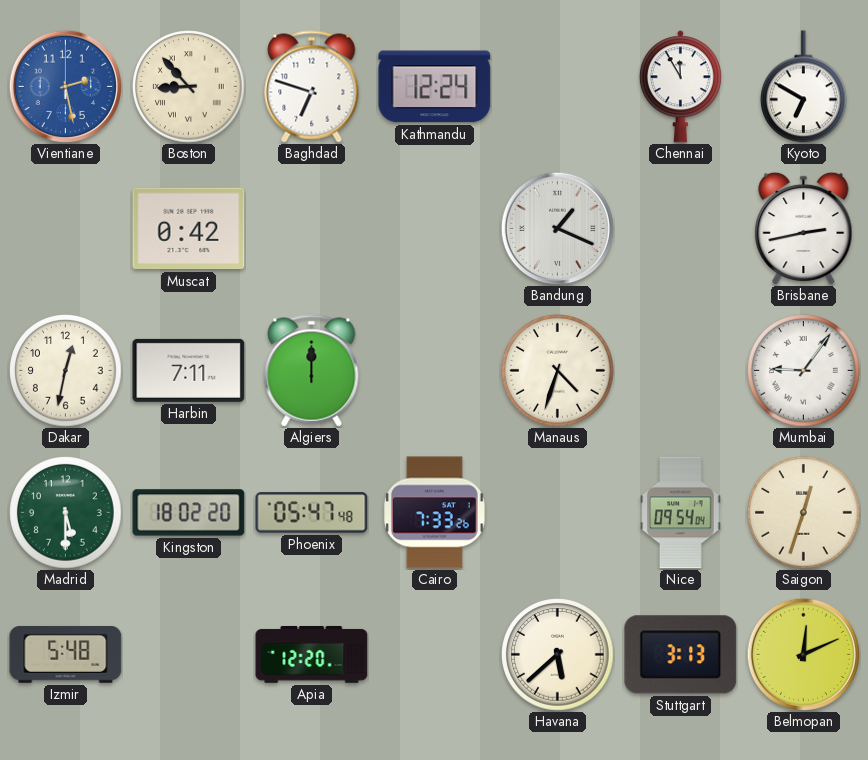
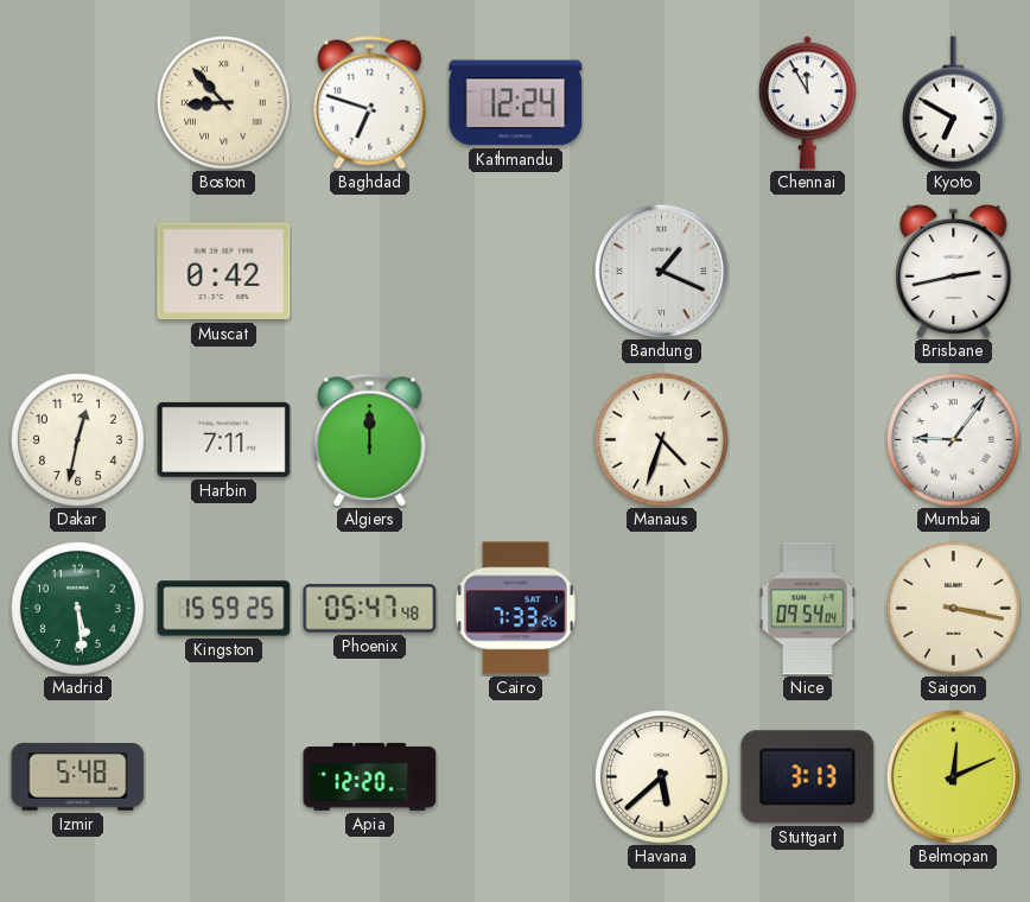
Vientiane: 2:28 -> none
Madrid: 5:30 -> 5:29
Kingston: 18:02 -> 15:59
Saigon: 12:33 -> 3:17
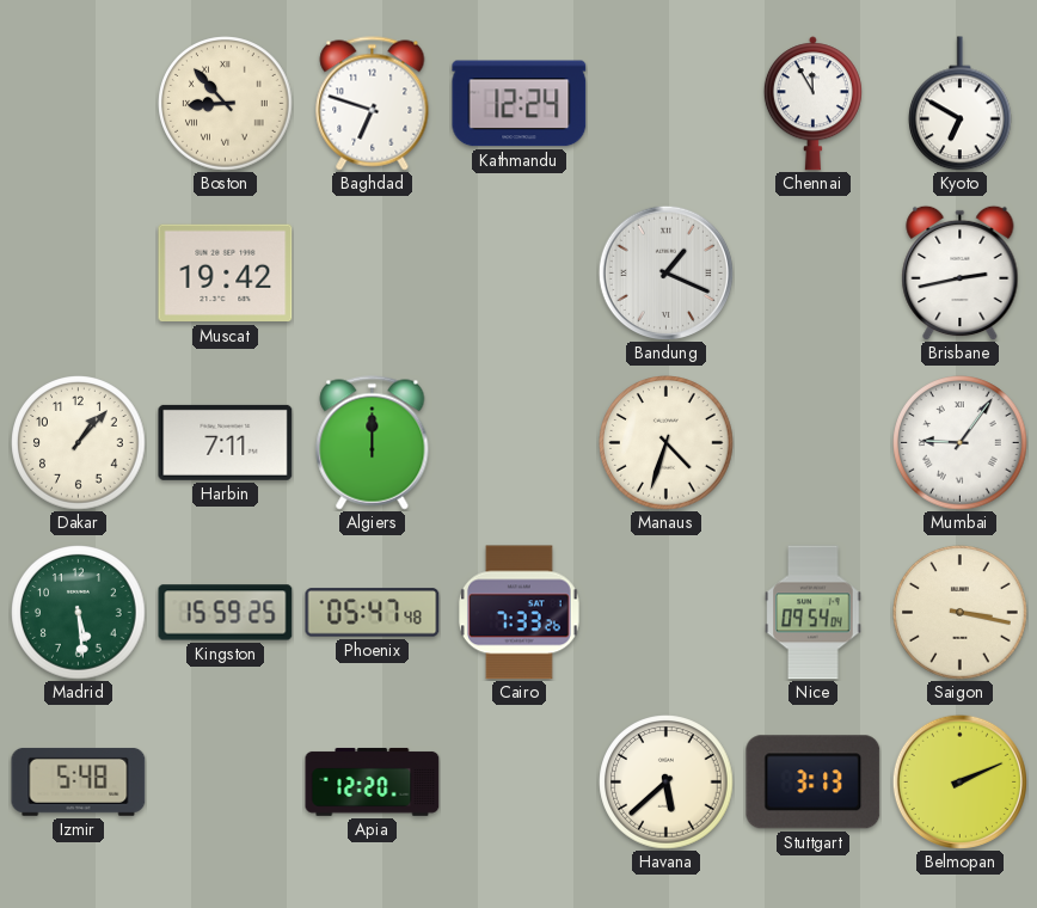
Muscat: 0:42 -> 19:42
Dakar: 12:32 -> 1:07
Belmopan: 12:11 -> 2:11
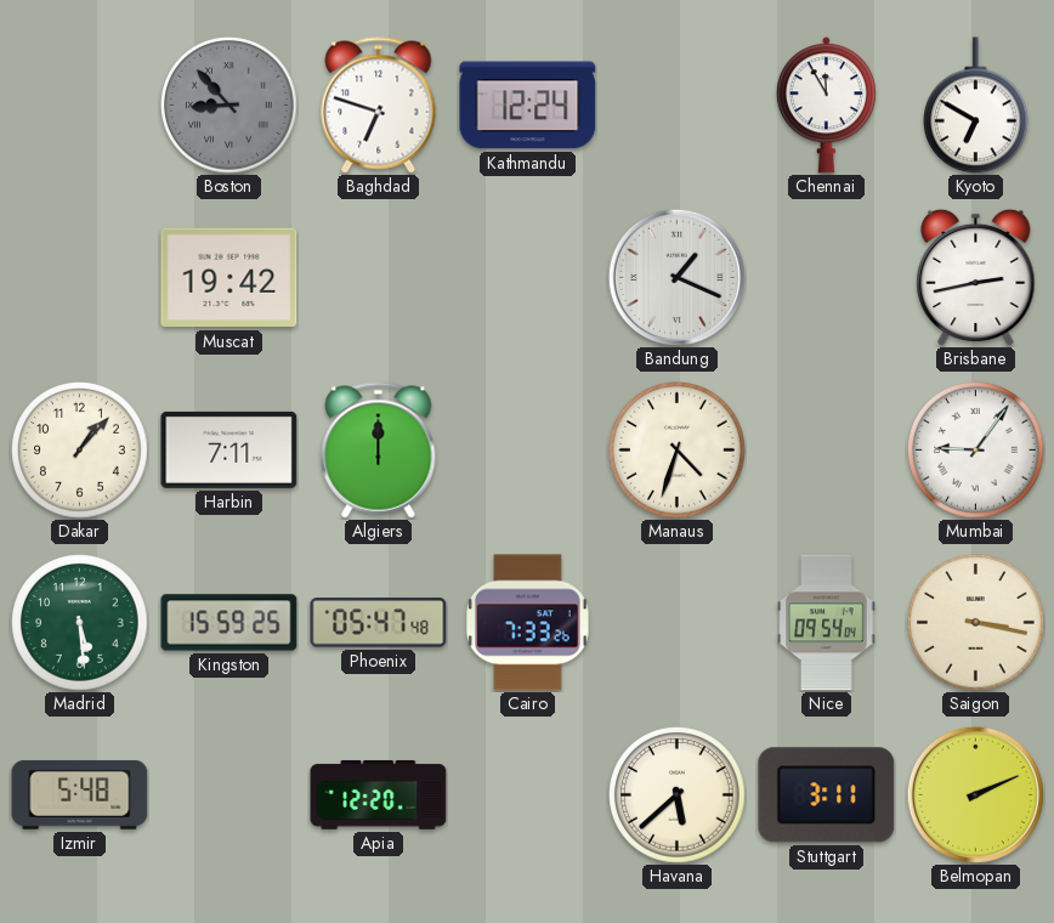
Boston dial: cream -> grey
Stuttgart: 3:13 -> 3:11
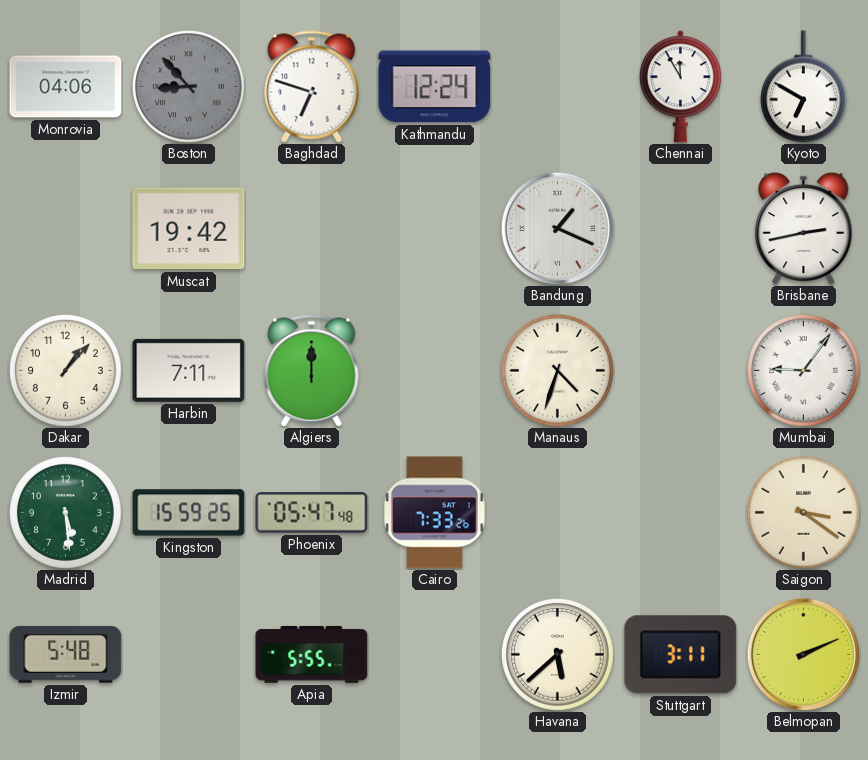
Monrovia: none -> 04:06
Nice: 09:54 -> none
Saigon: 3:17 -> 3:21
Apia: 12:20 -> 5:55
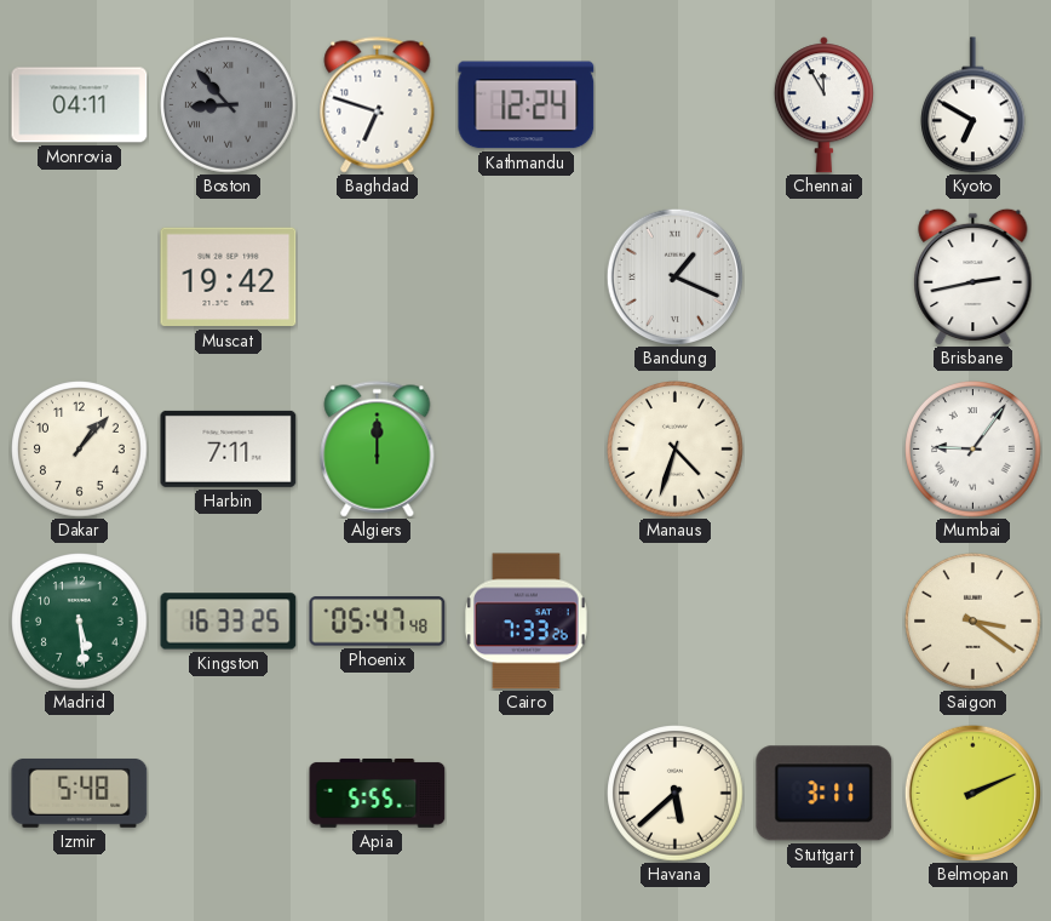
Monrovia: 04:06 -> 04:11
Kingston: 15:59 -> 16:33
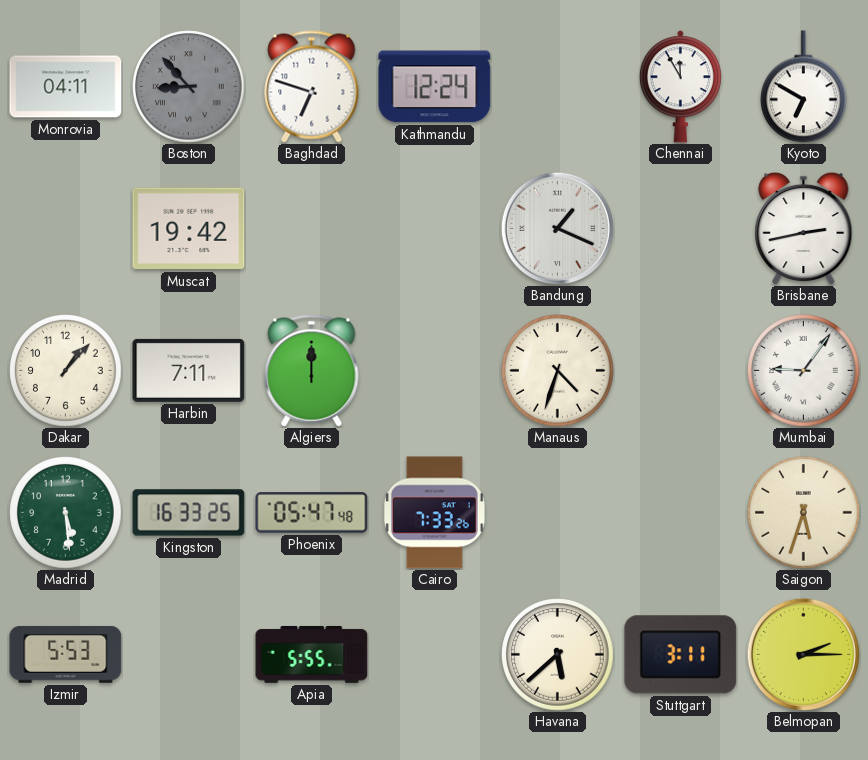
Saigon: 3:21 -> 5:33
Izmir: 5:48 -> 5:53
Belmopan: 2:11 -> 2:15
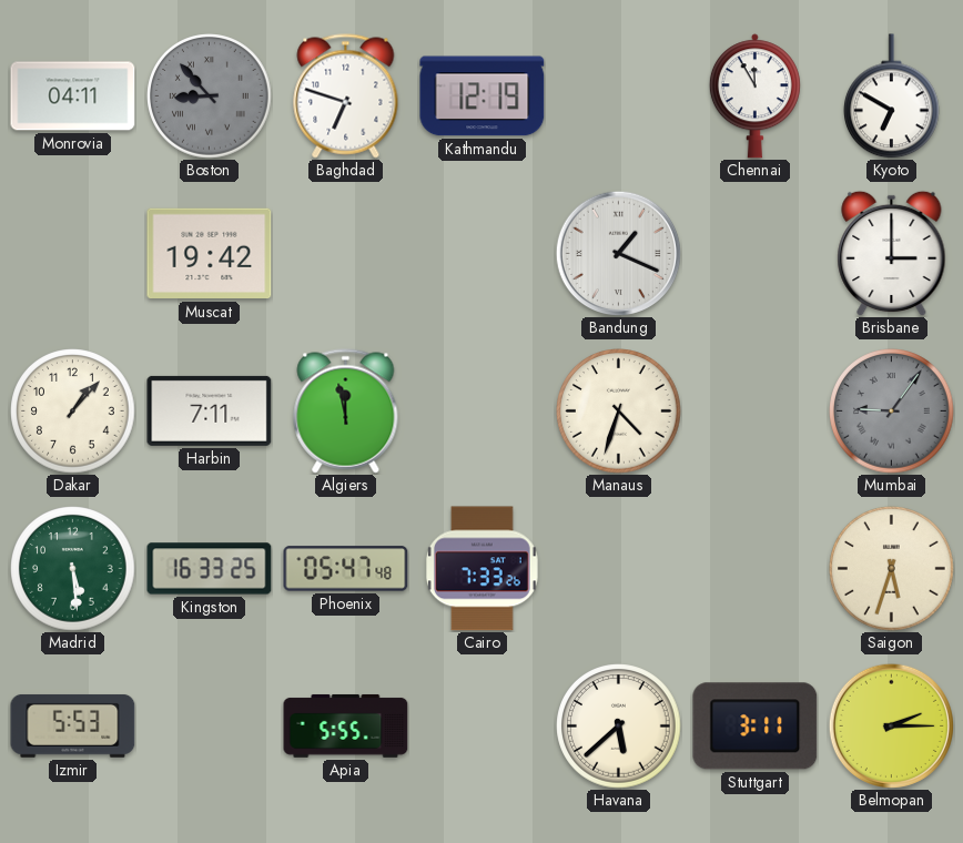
Kathmandu: 12:24 -> 12:19
Brisbane: 2:43 -> 3:00
Algiers: 12:00 -> 11:58
Mumbai dial: white -> grey
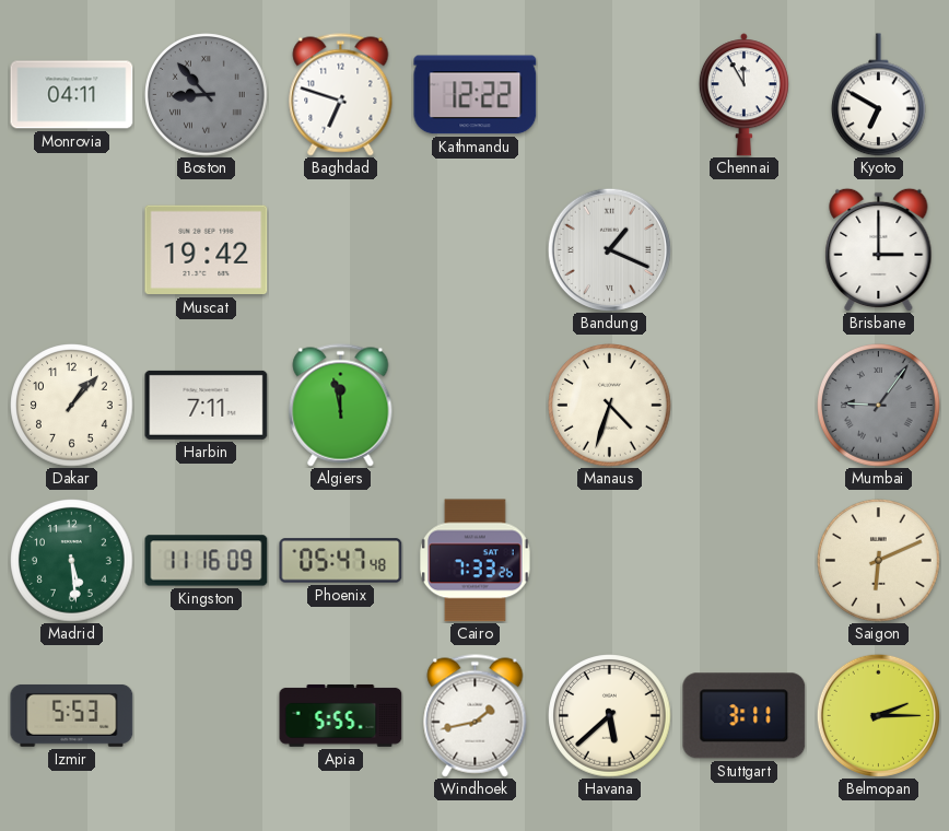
Kathmandu: 12:19 -> 12:22
Kingston: 16:33 -> 11:16
Saigon: 5:33 -> 6:11
Windhoek: none -> 1:43
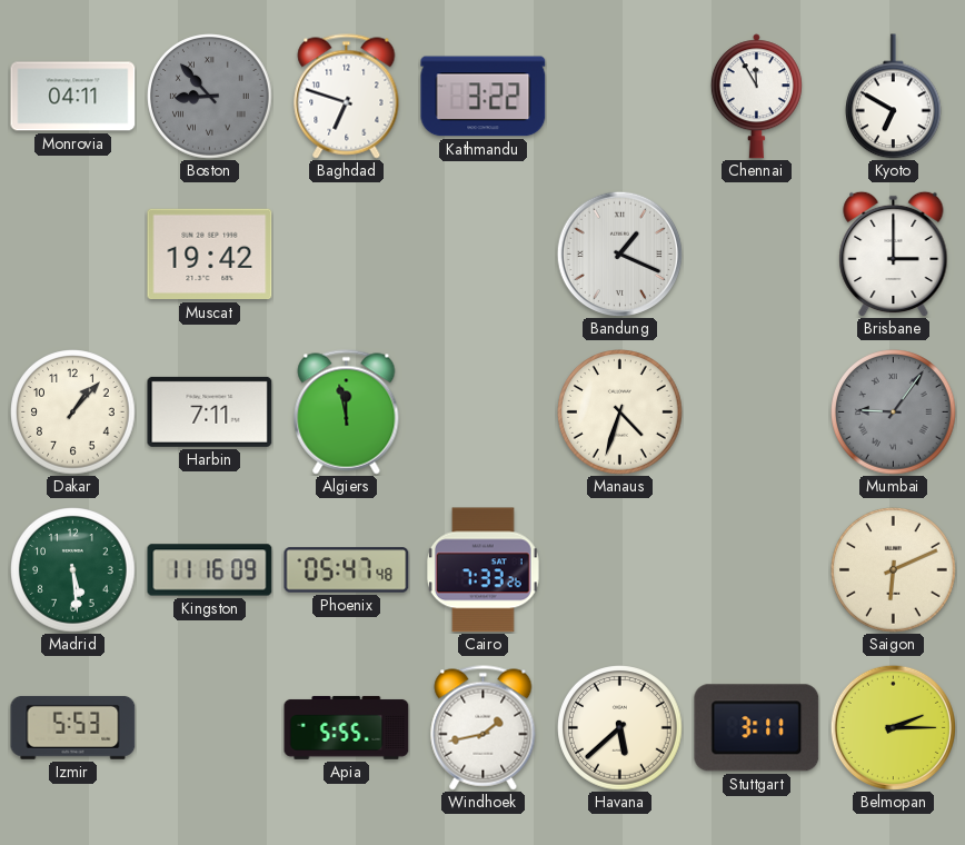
Kathmandu: 12:22 -> 3:22
